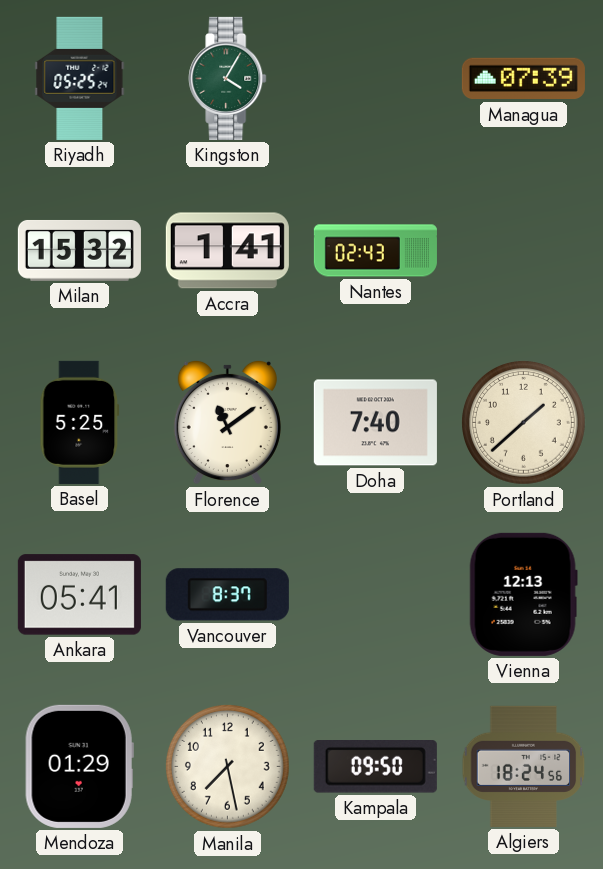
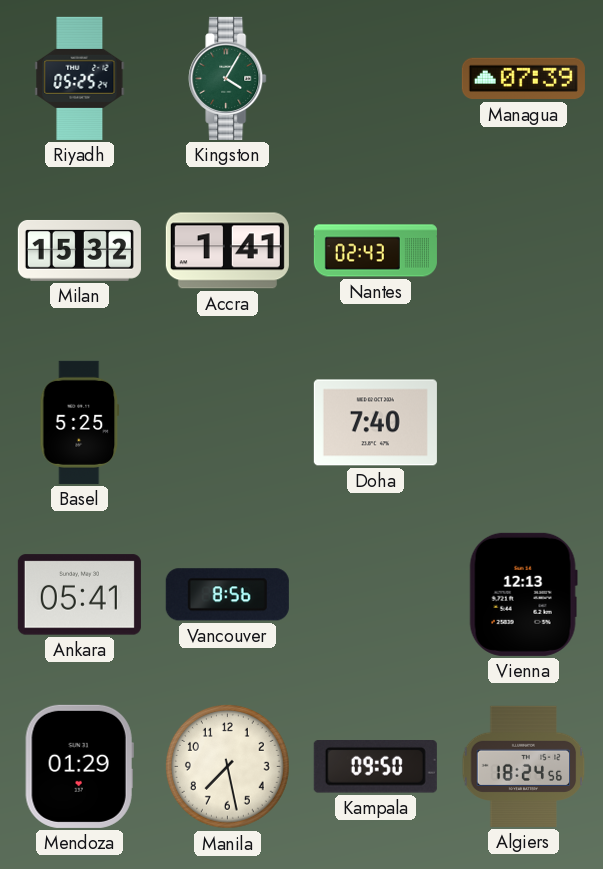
Florence: 11:09 -> none
Portland: 1:38 -> none
Vancouver: 8:37 -> 8:56
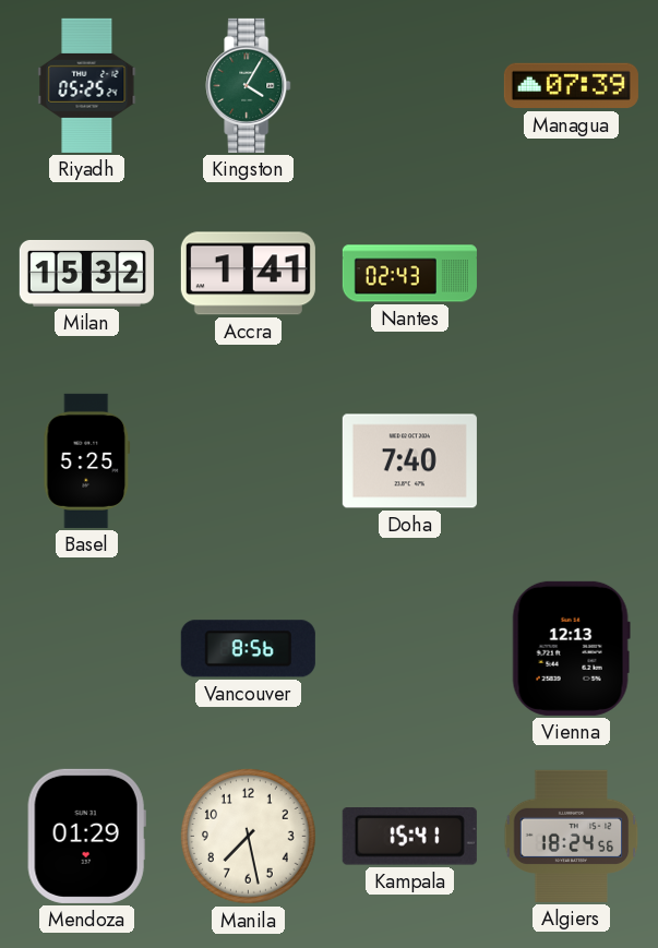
Ankara: 05:41 -> none
Kampala: 09:50 -> 15:41
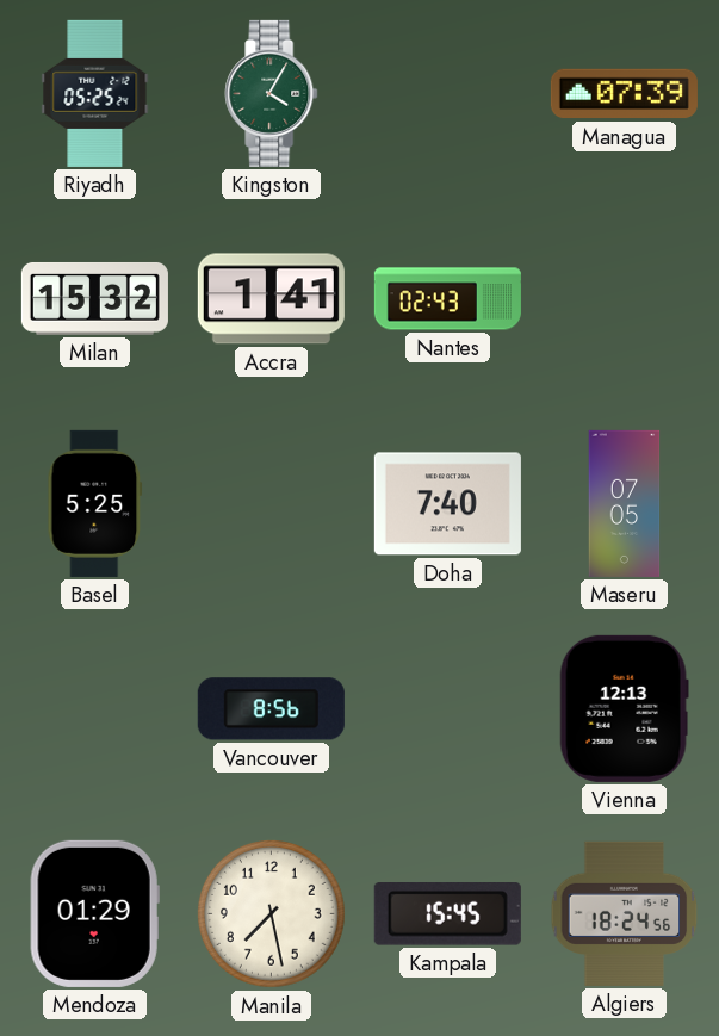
Maseru: none -> 07:05
Kampala: 15:41 -> 15:45
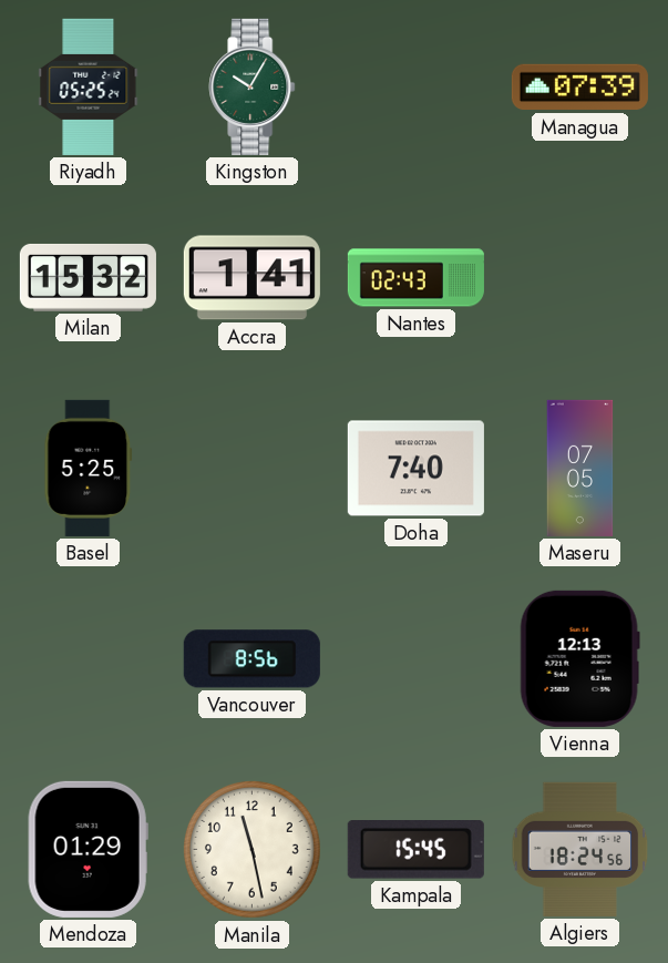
Kingston: 4:05 -> 10:05
Manila: 7:28 -> 11:28
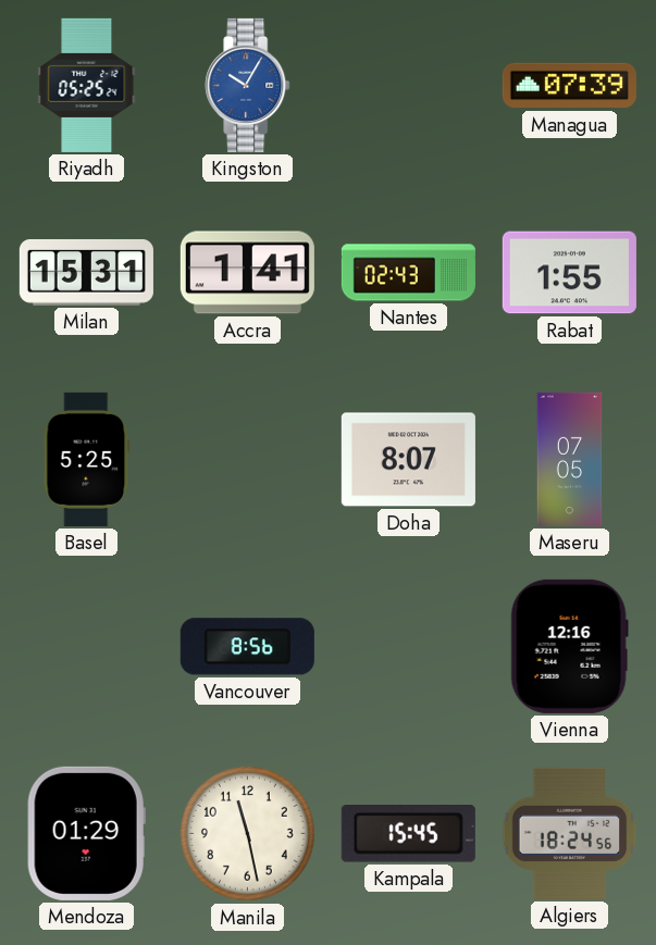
Kingston dial: green -> blue
Milan: 15:32 -> 15:31
Rabat: none -> 1:55
Doha: 7:40 -> 8:07
Vienna: 12:13 -> 12:16
